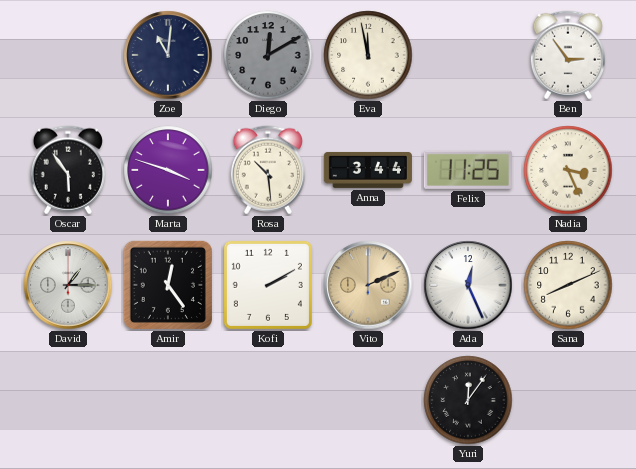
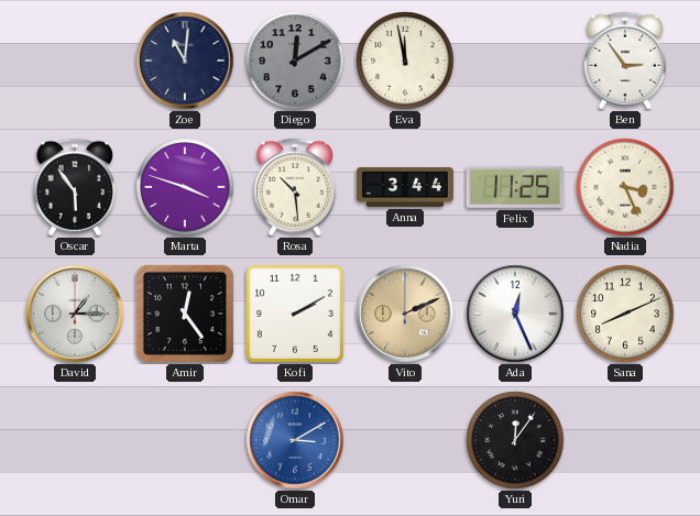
Omar: none -> 3:10
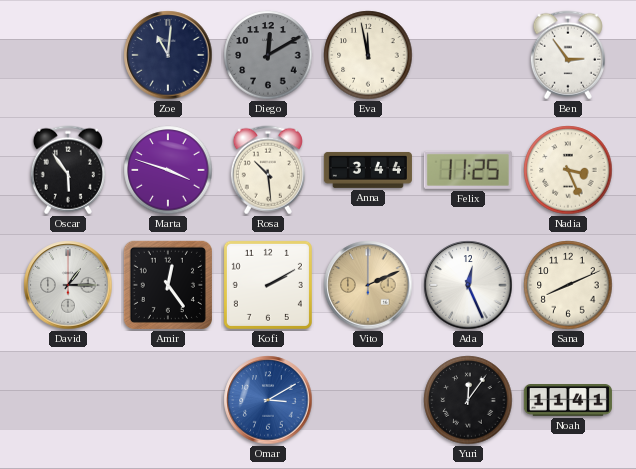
Noah: none -> 11:41
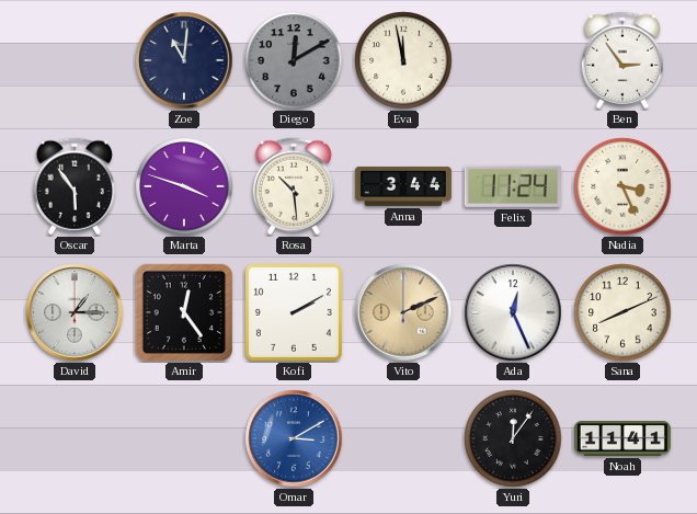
Felix: 11:25 -> 11:24
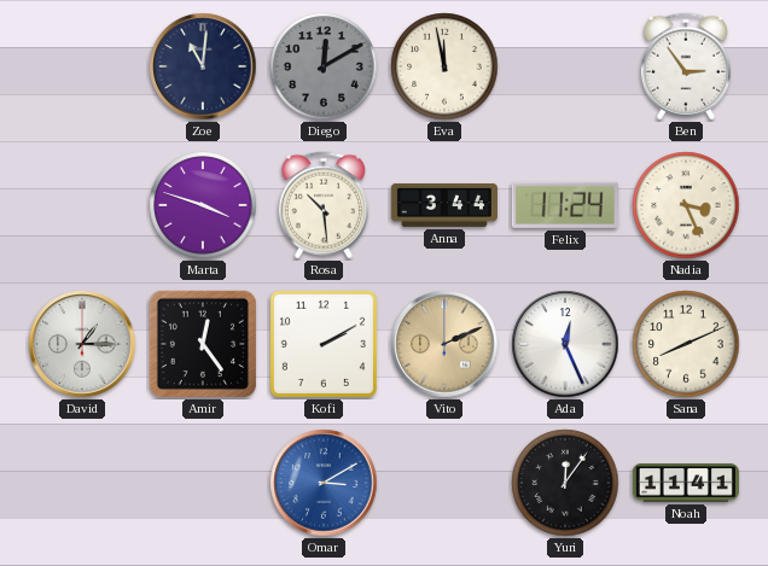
Oscar: 5:54 -> none
